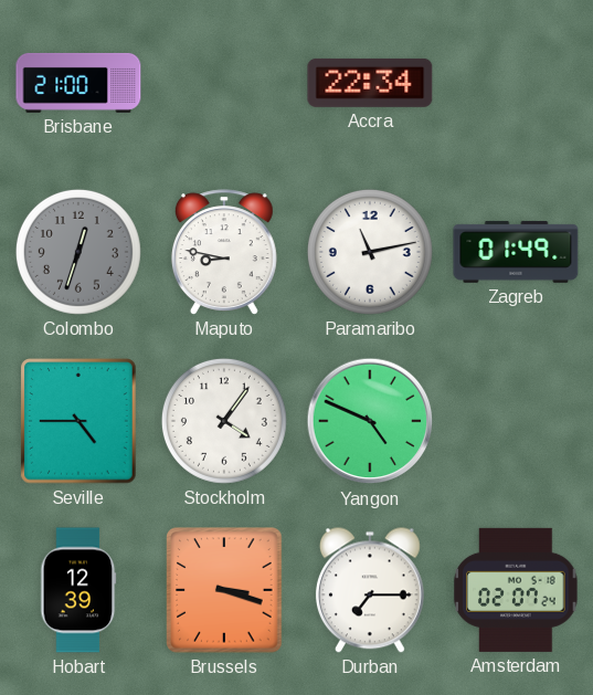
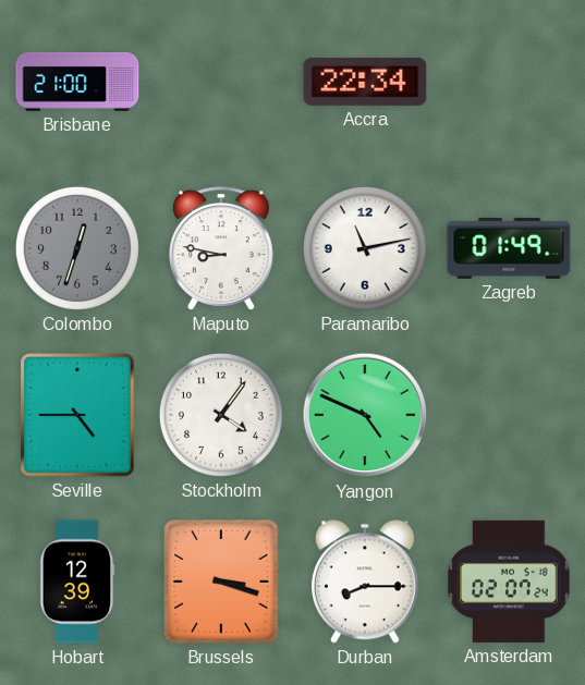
Durban: 7:15 -> 8:15
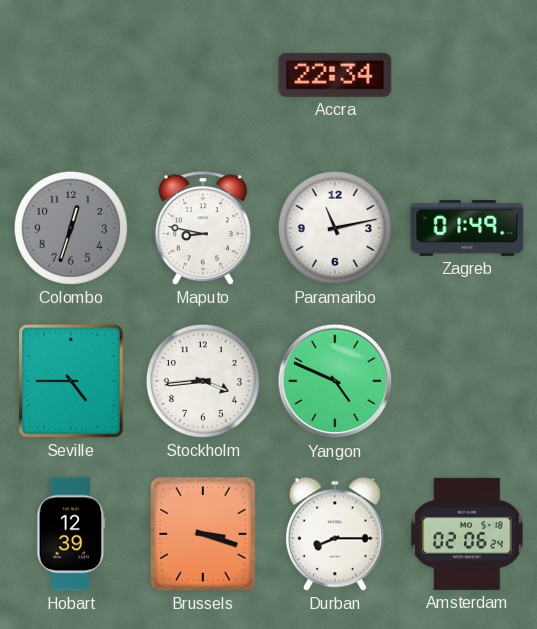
Brisbane: 21:00 -> none
Stockholm: 4:06 -> 3:44
Amsterdam: 02:07 -> 02:06
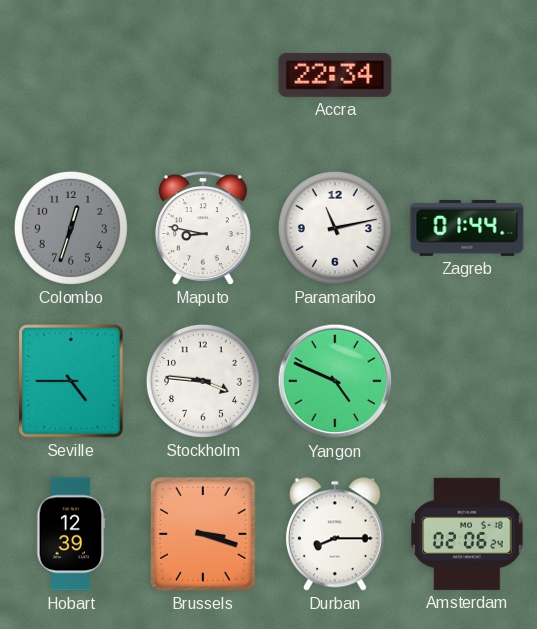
Zagreb: 01:49 -> 01:44
Stockholm: 3:44 -> 3:46
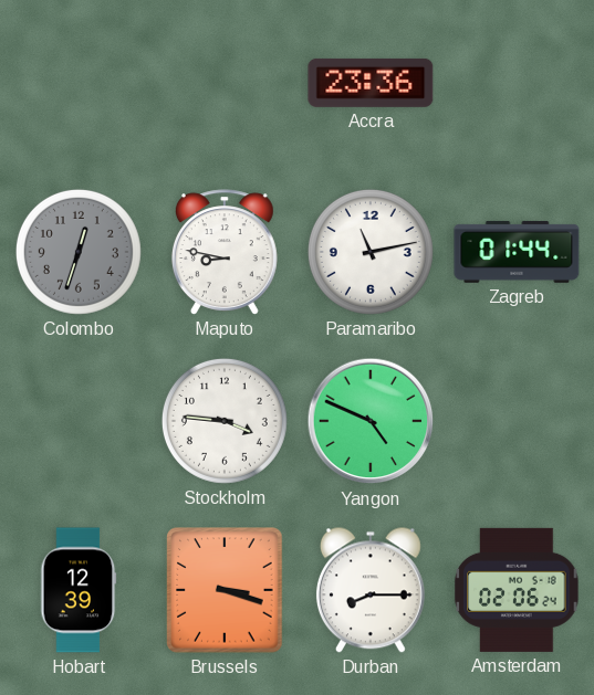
Accra: 22:34 -> 23:36
Seville: 4:45 -> none
